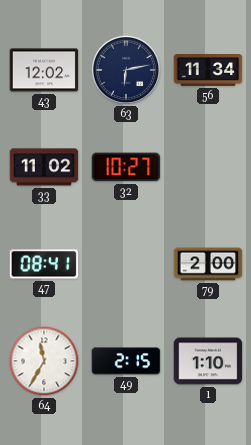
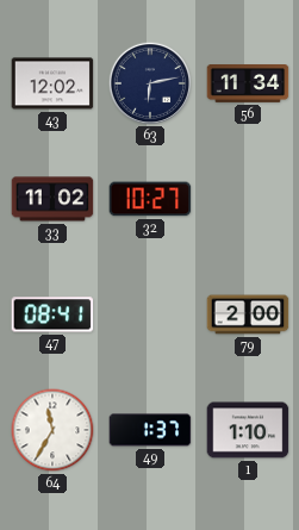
49: 2:15 -> 1:37
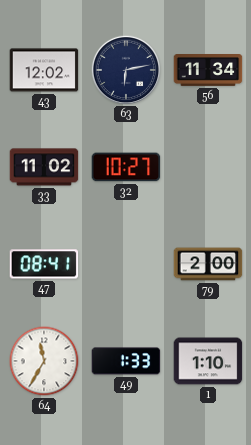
49: 1:37 -> 1:33
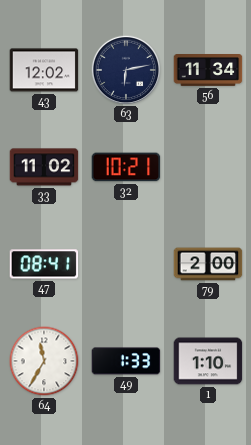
32: 10:27 -> 10:21
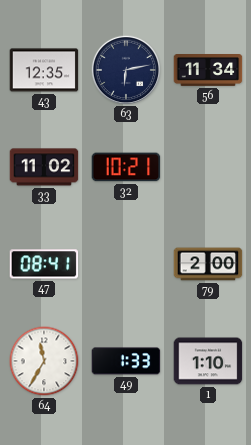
43: 12:02 -> 12:35
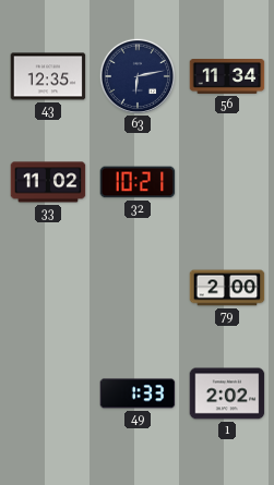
47: 08:41 -> none
64: 11:35 -> none
1: 1:10 -> 2:02
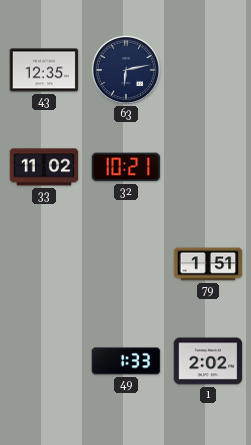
56: 11:34 -> none
79: 2:00 -> 1:51
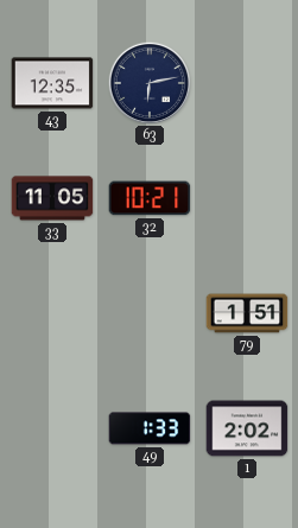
33: 11:02 -> 11:05
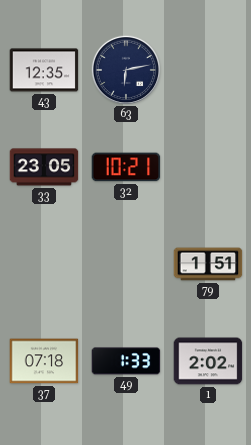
33: 11:05 -> 23:05
37: none -> 07:18
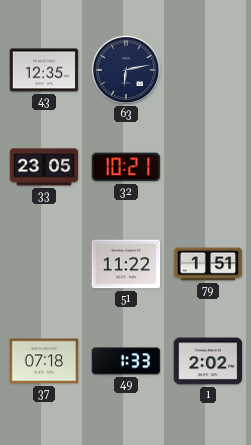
51: none -> 11:22
